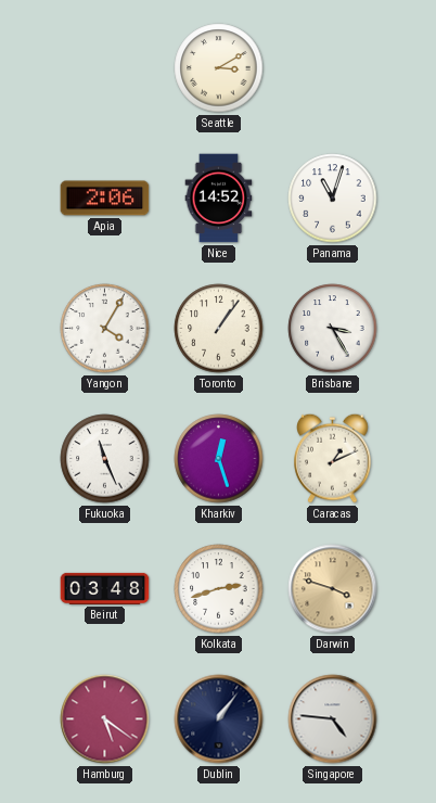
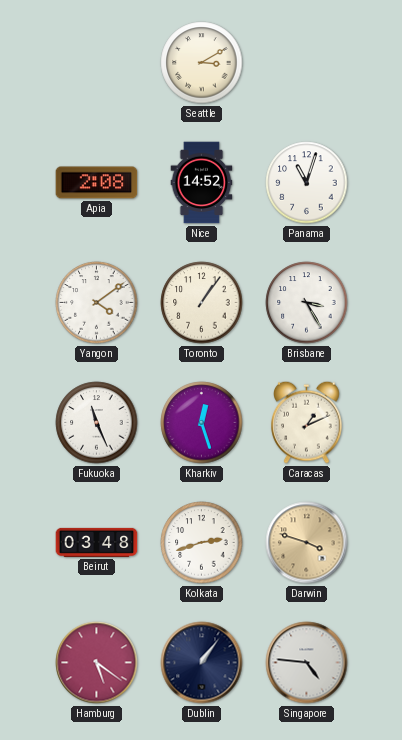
Apia: 2:06 -> 2:08
Yangon: 4:05 -> 4:09
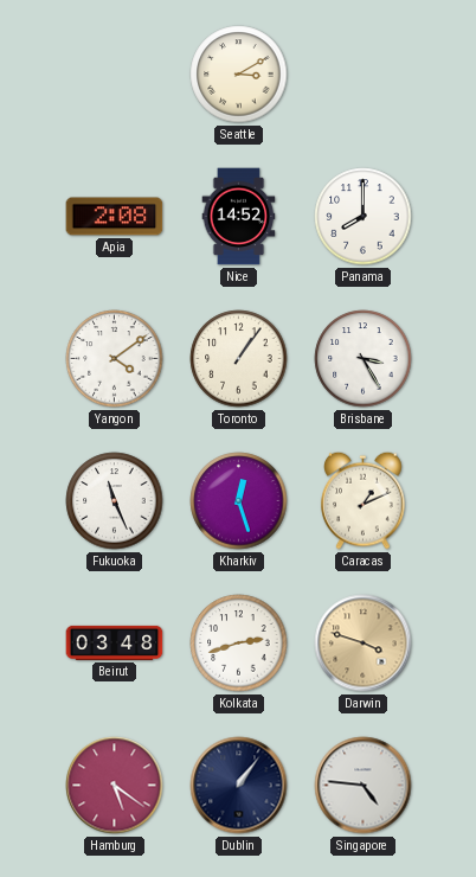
Panama: 11:03 -> 8:00
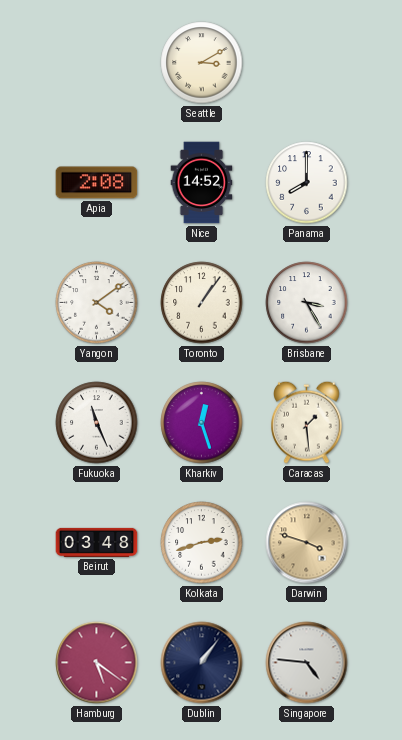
Caracas: 1:11 -> 1:29
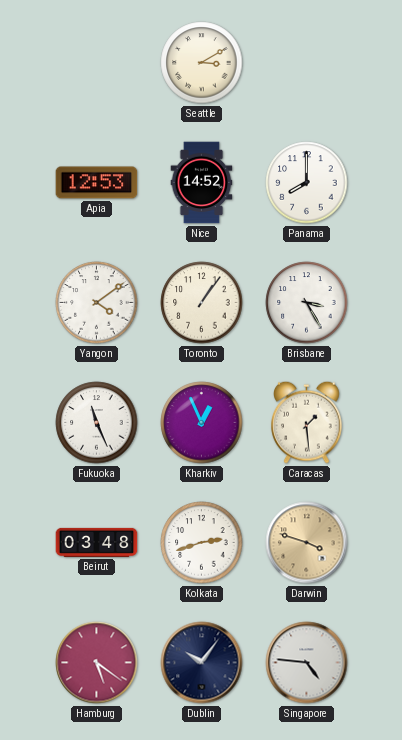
Apia: 2:08 -> 12:53
Kharkiv: 12:27 -> 12:56
Dublin: 1:06 -> 10:06
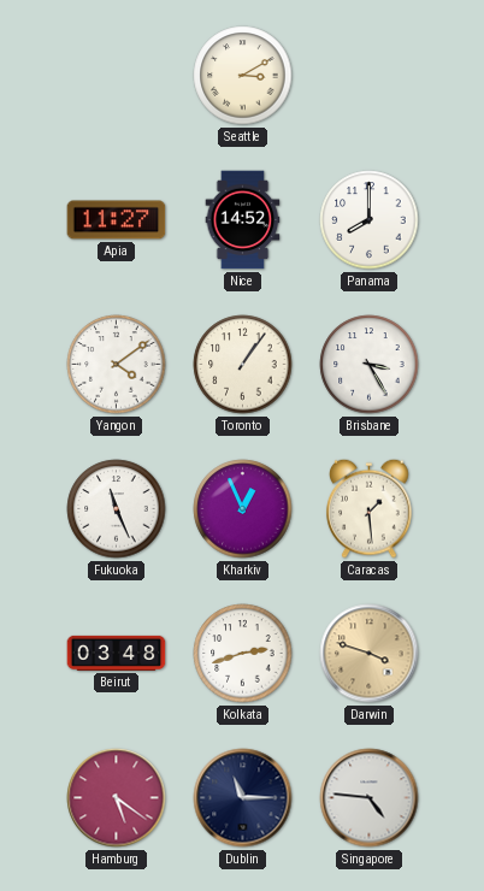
Apia: 12:53 -> 11:27
Dublin: 10:06 -> 11:15
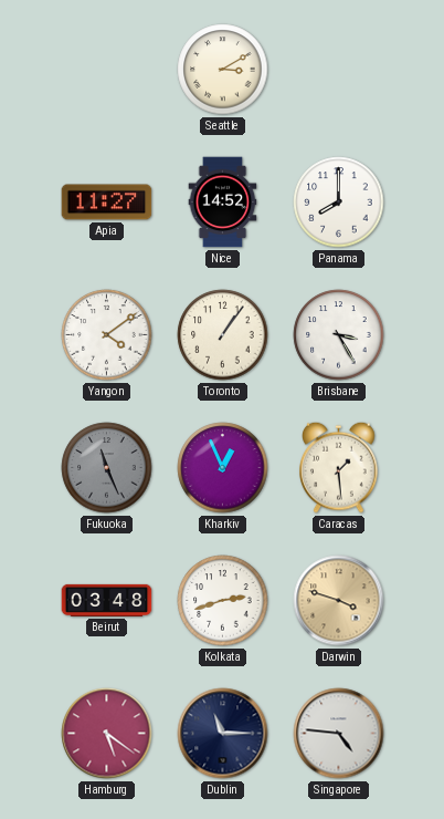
Fukuoka dial: white -> grey
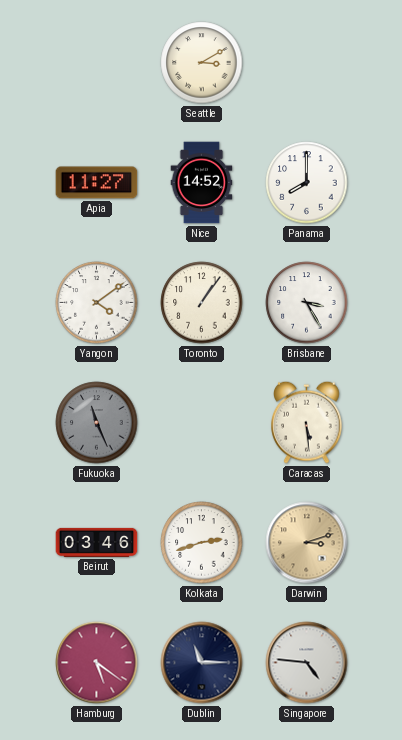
Kharkiv: 12:56 -> none
Caracas: 1:29 -> 5:29
Beirut: 03:48 -> 03:46
Darwin: 3:48 -> 3:12
